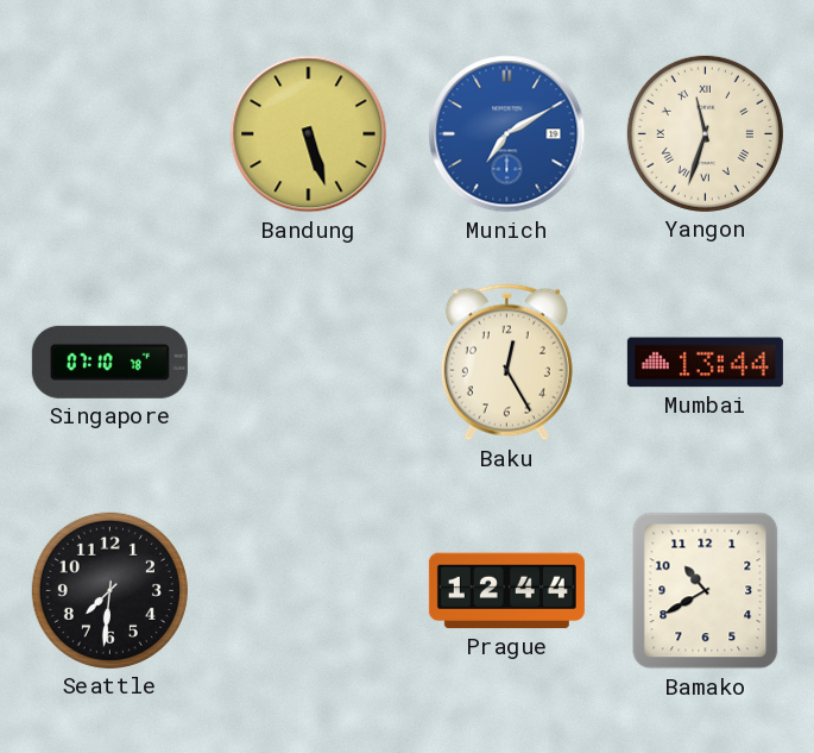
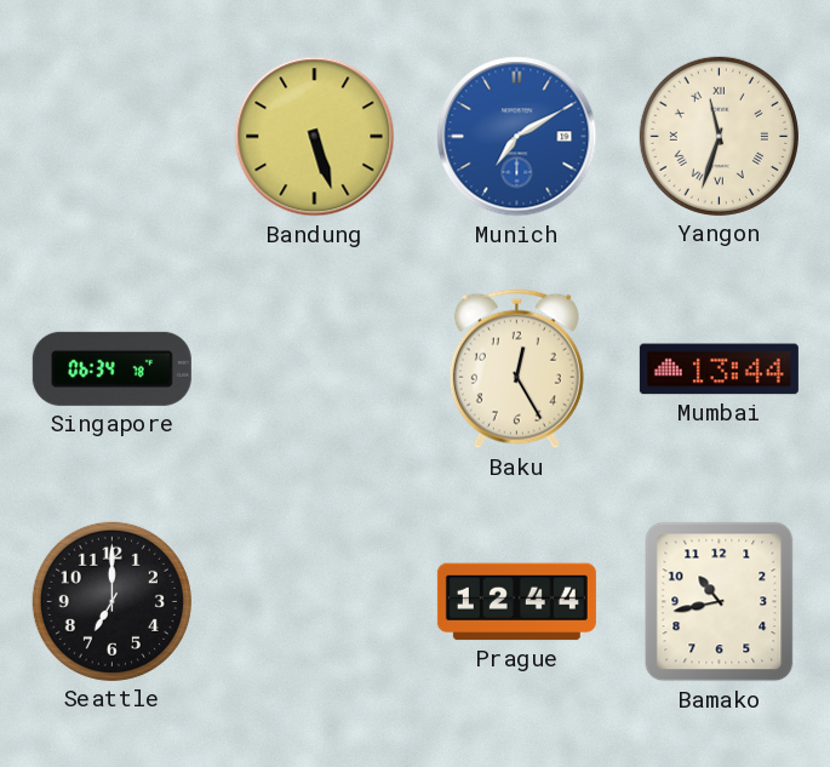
Singapore: 07:10 -> 06:34
Seattle: 7:31 -> 7:00
Bamako: 10:40 -> 10:43
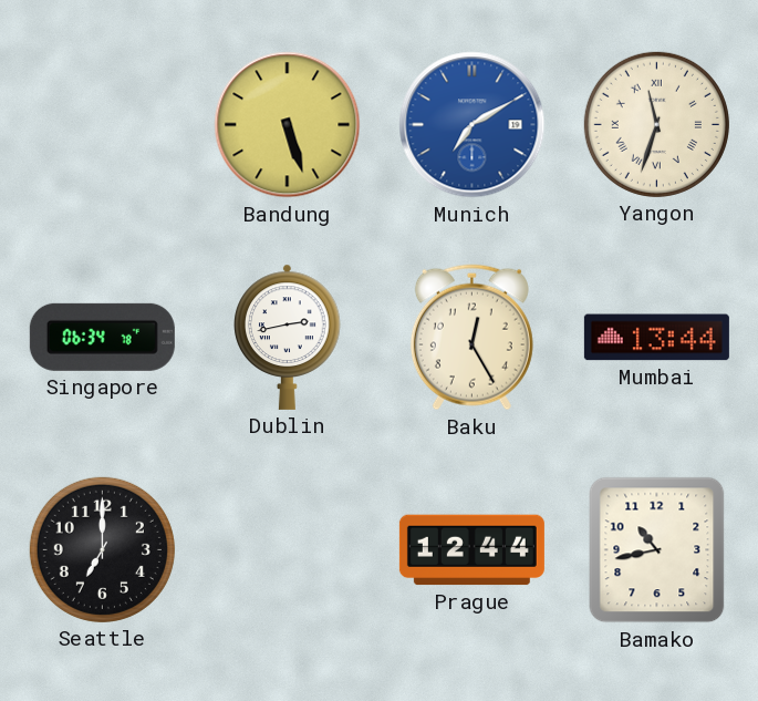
Dublin: none -> 2:43
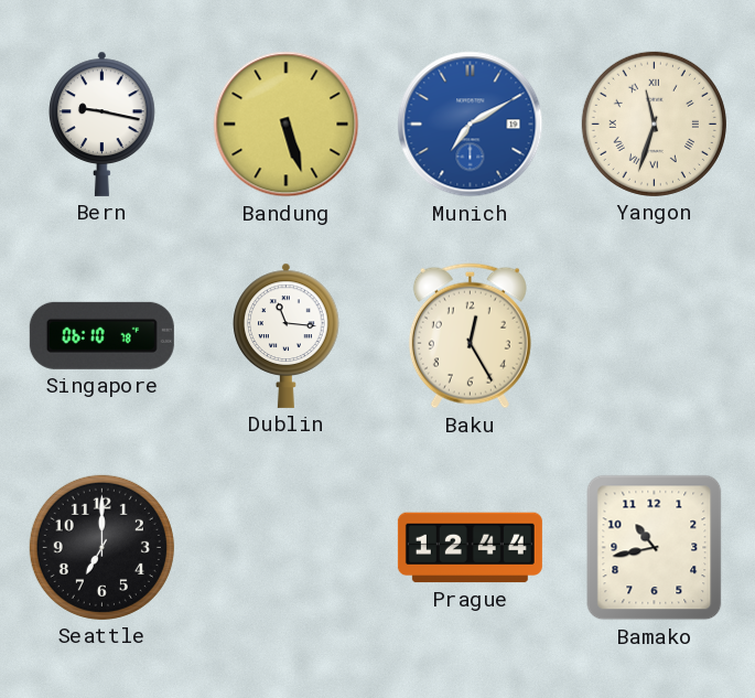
Bern: none -> 9:17
Singapore: 06:34 -> 06:10
Dublin: 2:43 -> 11:16
Mumbai: 13:44 -> none
